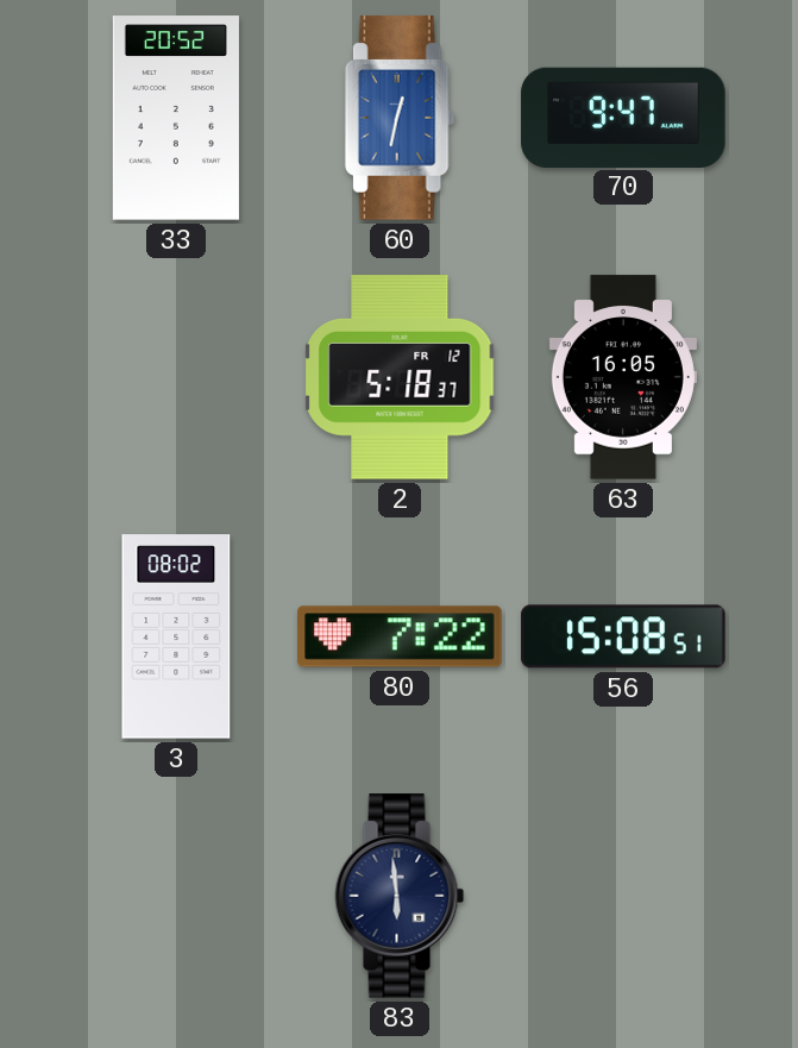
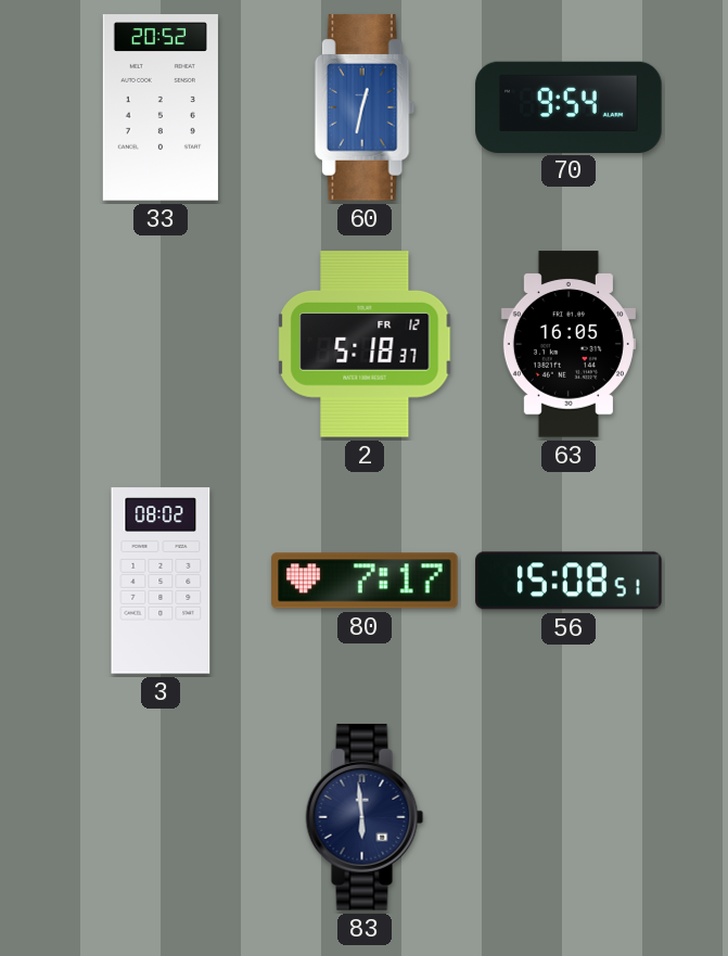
70: 9:47 -> 9:54
80: 7:22 -> 7:17
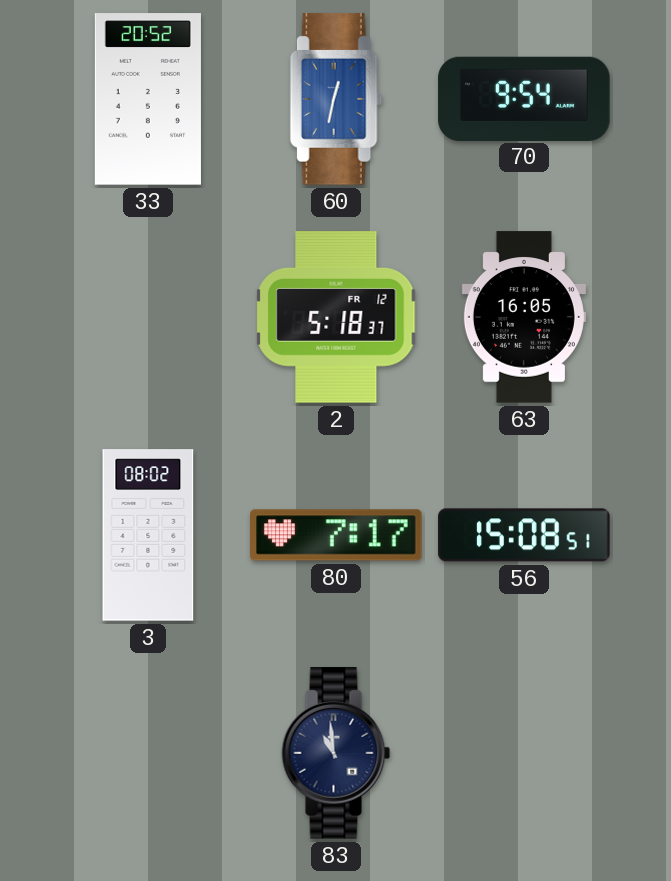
83: 5:59 -> 10:59
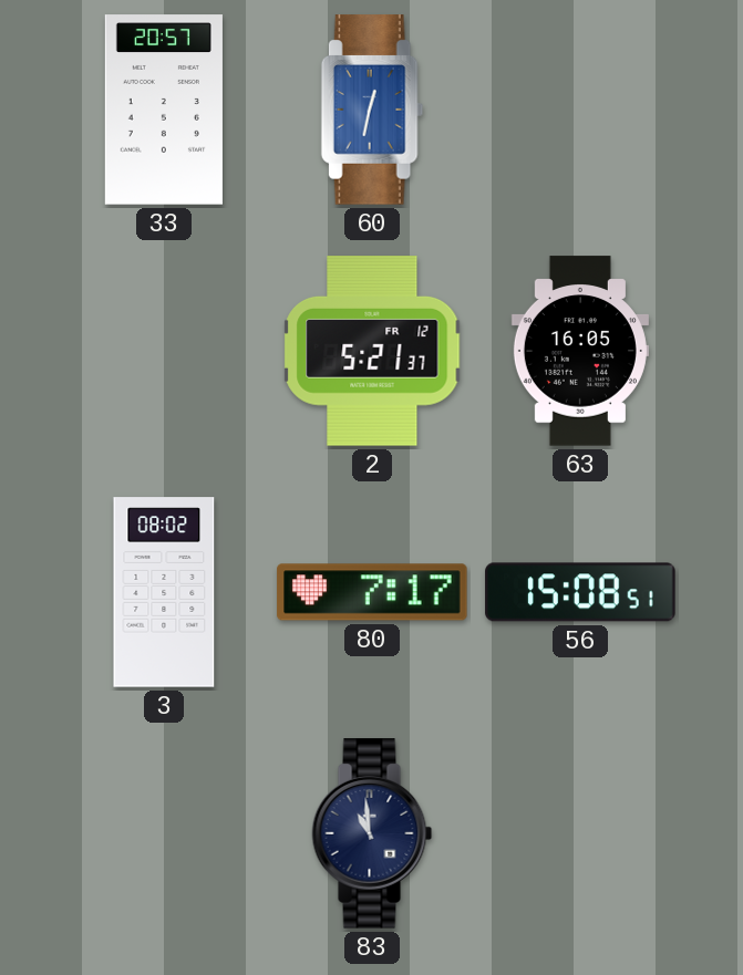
33: 20:52 -> 20:57
70: 9:54 -> none
2: 5:18 -> 5:21
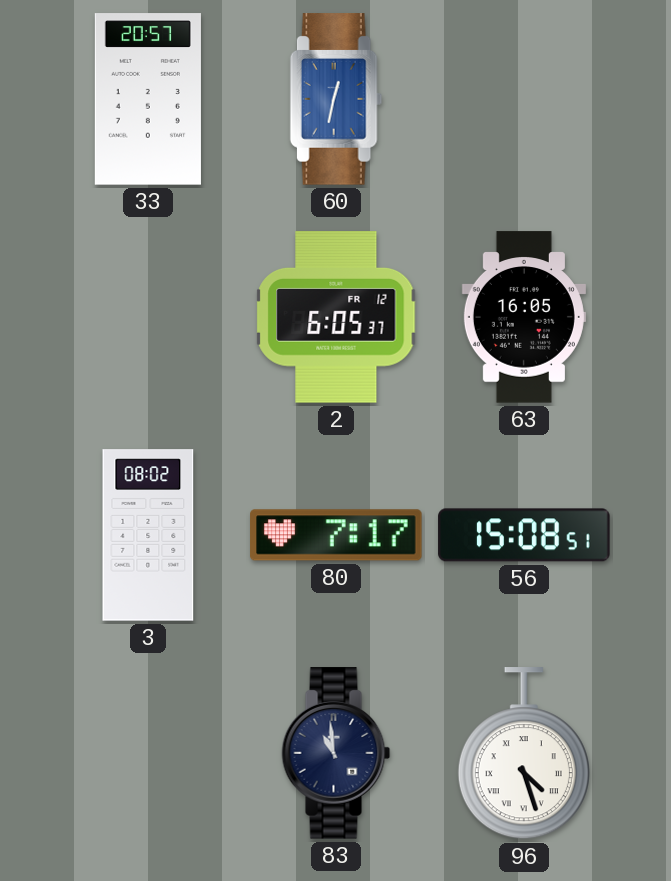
2: 5:21 -> 6:05
96: none -> 4:27
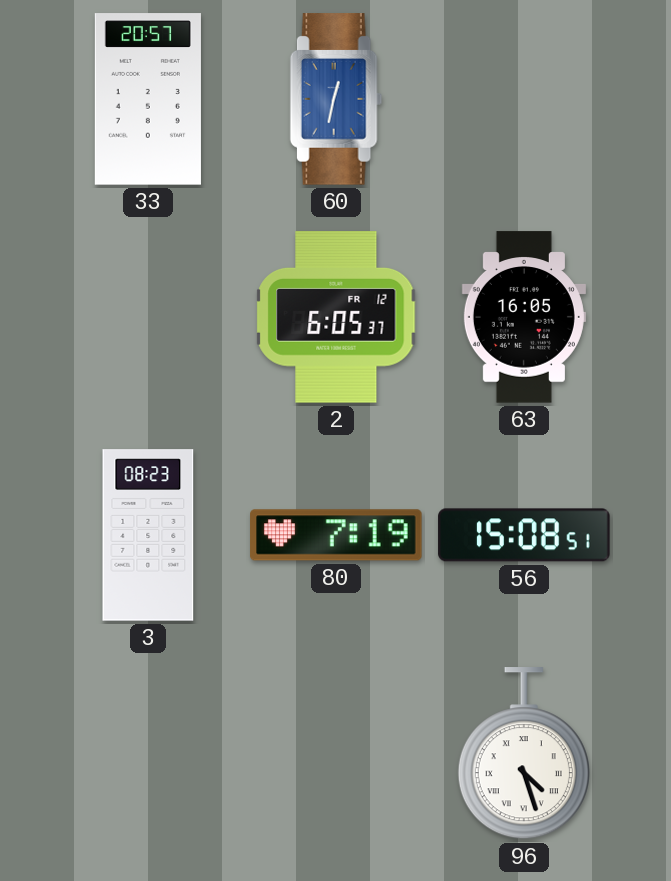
3: 08:02 -> 08:23
80: 7:17 -> 7:19
83: 10:59 -> none
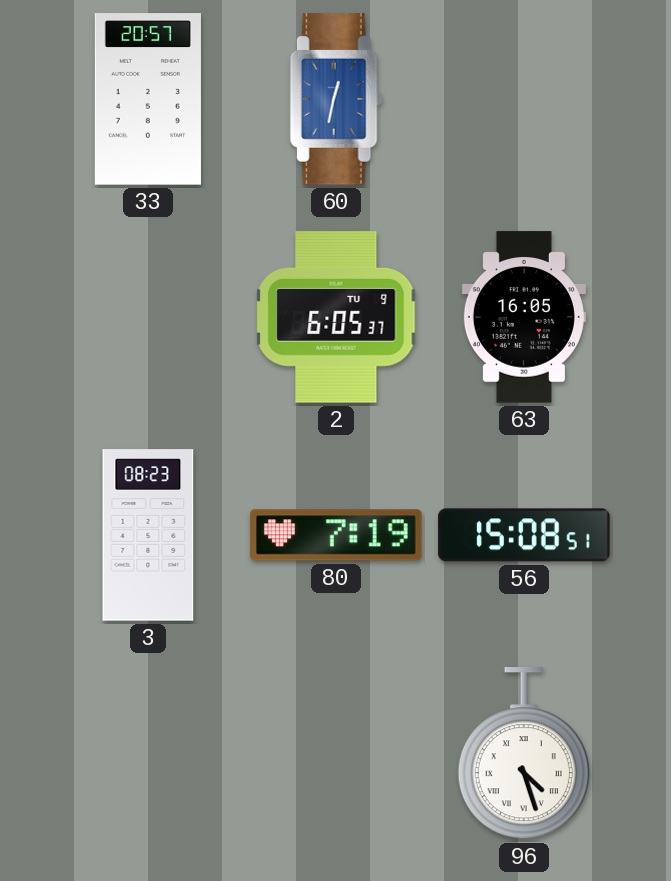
2 date: FR 12 -> TU 9
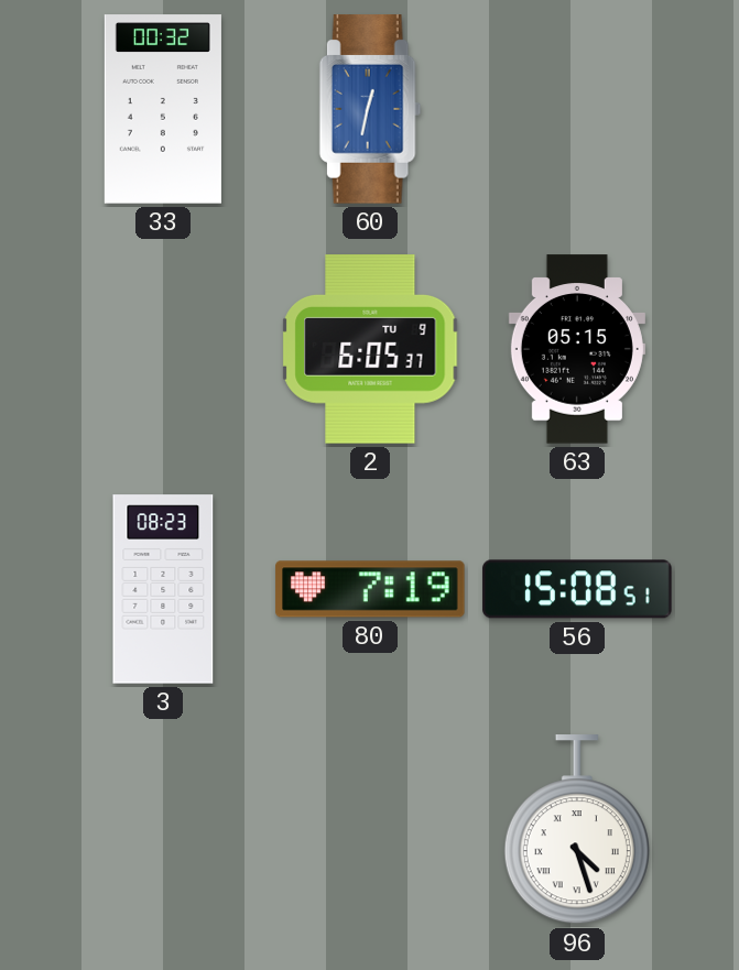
33: 20:57 -> 00:32
63: 16:05 -> 05:15
